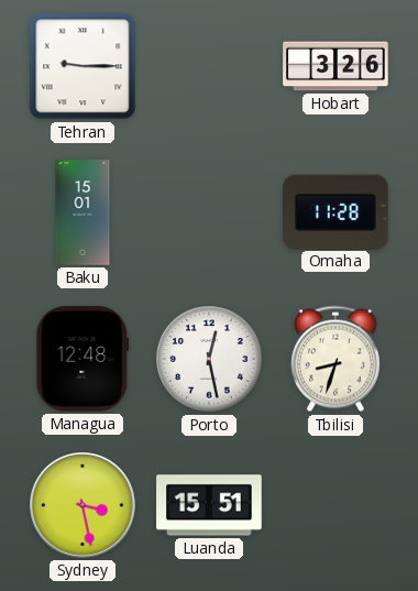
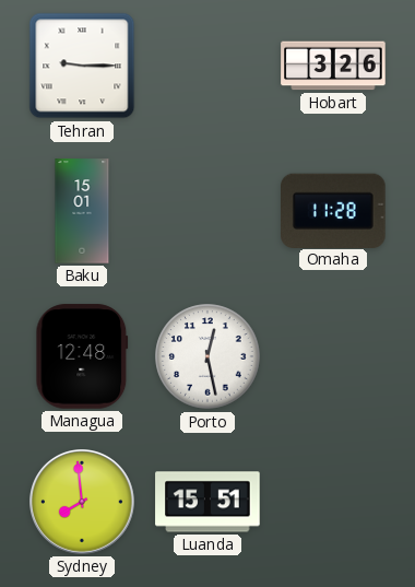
Tbilisi: 8:33 -> none
Sydney: 3:28 -> 7:59
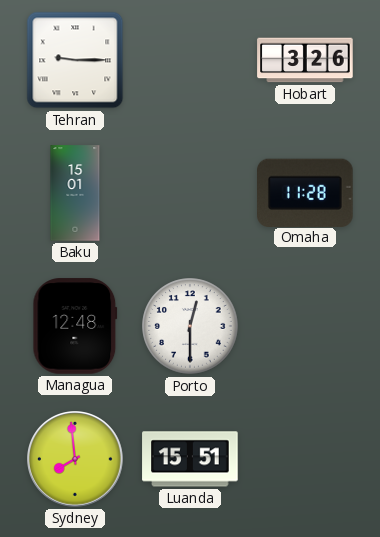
Porto: 12:28 -> 12:30
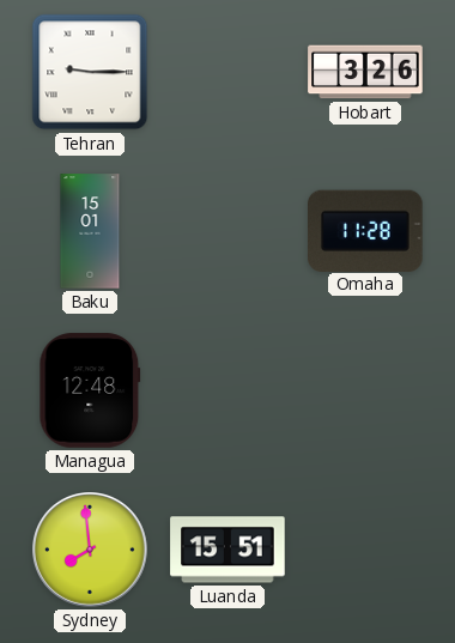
Porto: 12:30 -> none
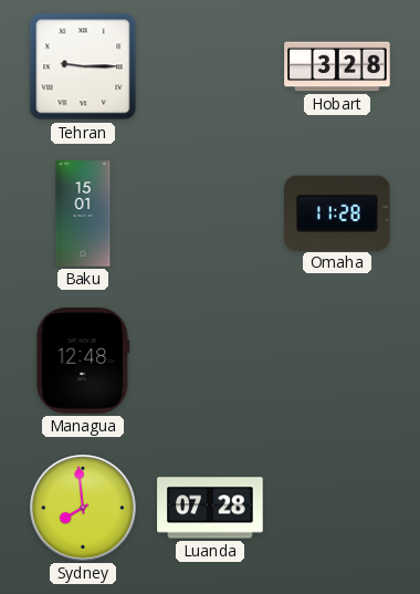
Hobart: 3:26 -> 3:28
Luanda: 15:51 -> 07:28
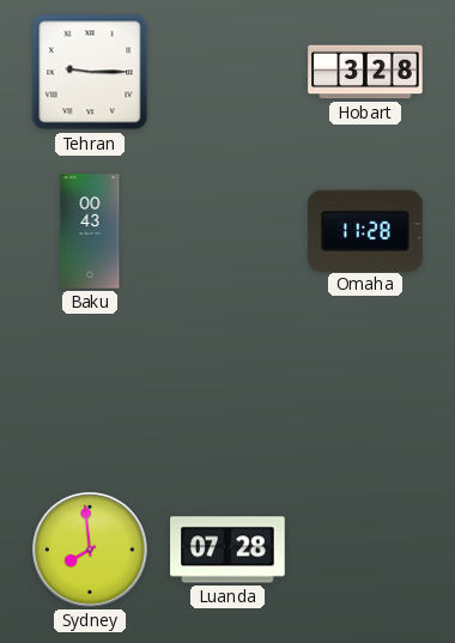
Baku: 15:01 -> 00:43
Managua: 12:48 -> none
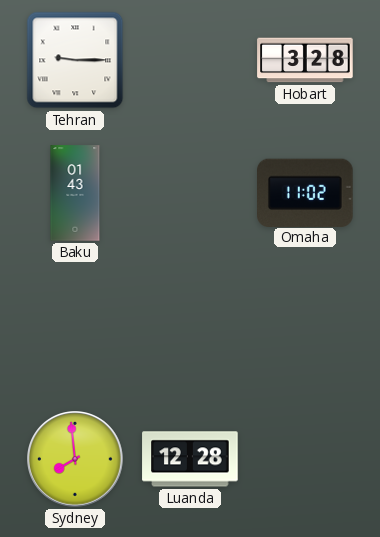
Baku: 00:43 -> 01:43
Omaha: 11:28 -> 11:02
Luanda: 07:28 -> 12:28
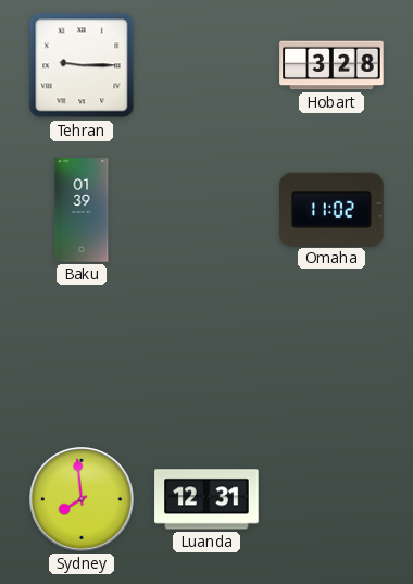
Baku: 01:43 -> 01:39
Luanda: 12:28 -> 12:31
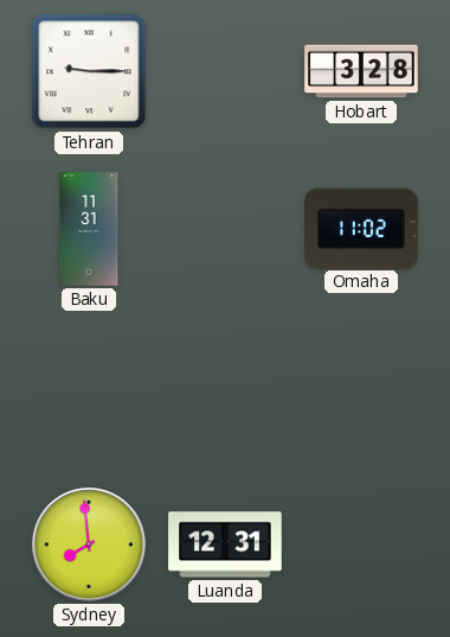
Baku: 01:39 -> 11:31
